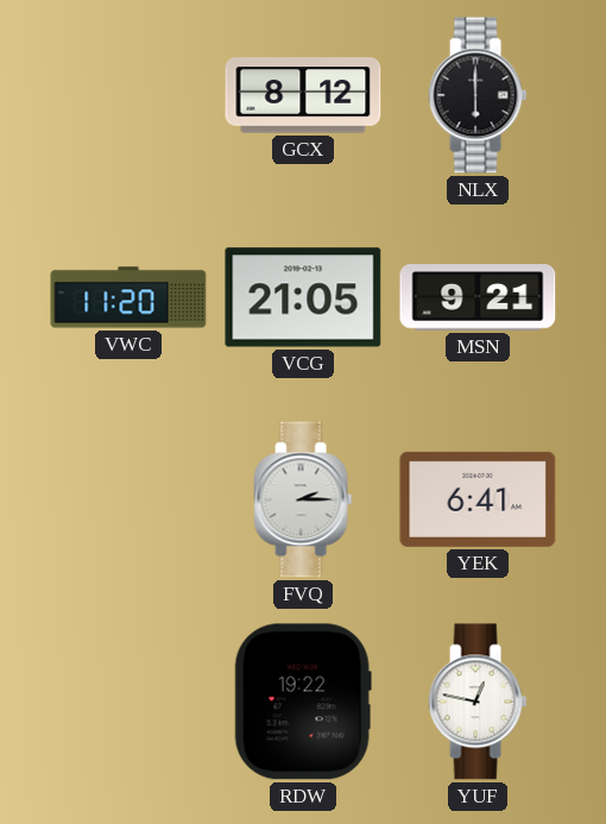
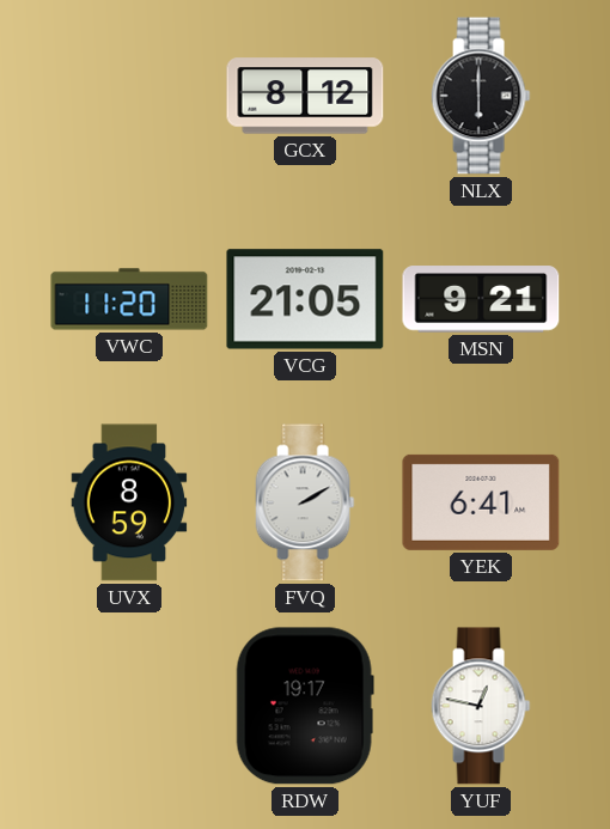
UVX: none -> 8:59
FVQ: 2:15 -> 2:10
RDW: 19:22 -> 19:17
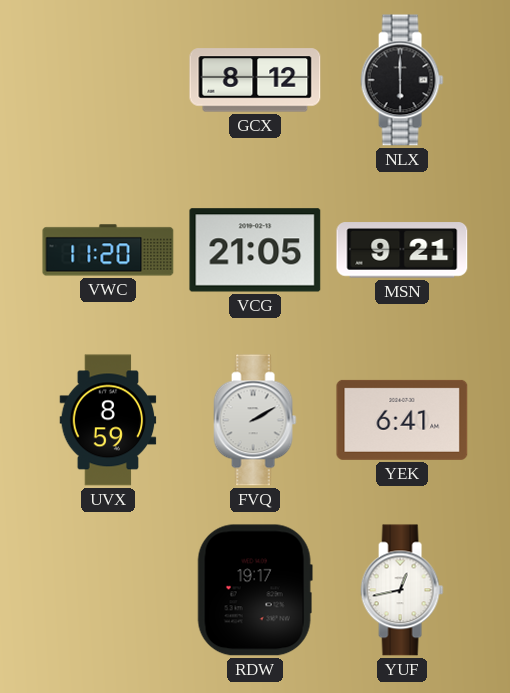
YUF: 12:47 -> 12:43
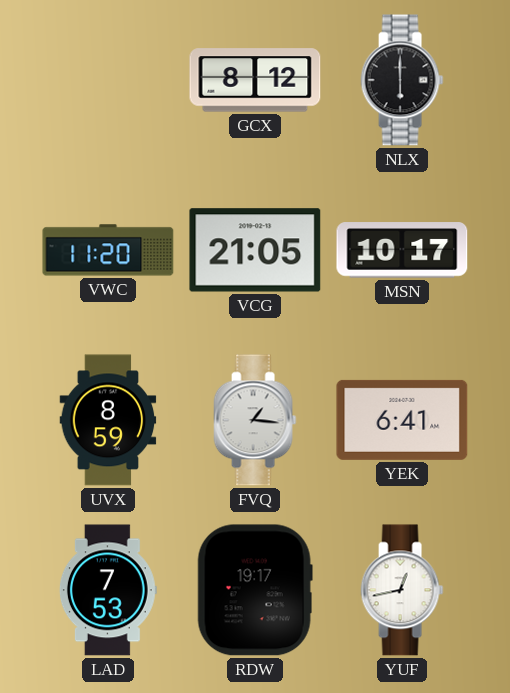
MSN: 9:21 -> 10:17
FVQ: 2:10 -> 1:16
LAD: none -> 7:53
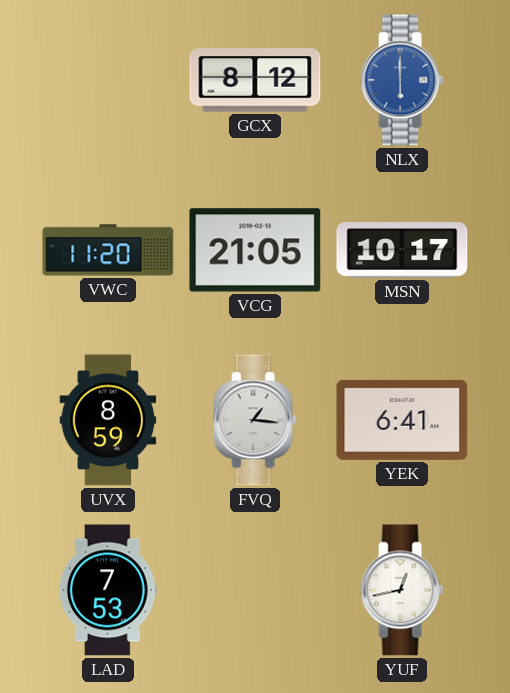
NLX dial: black -> blue
RDW: 19:17 -> none
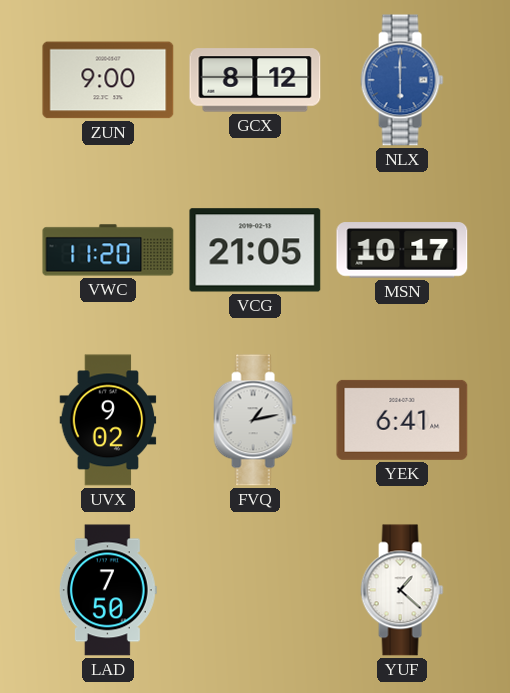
ZUN: none -> 9:00
UVX: 8:59 -> 9:02
FVQ: 1:16 -> 1:13
LAD: 7:53 -> 7:50
YUF: 12:43 -> 1:22
